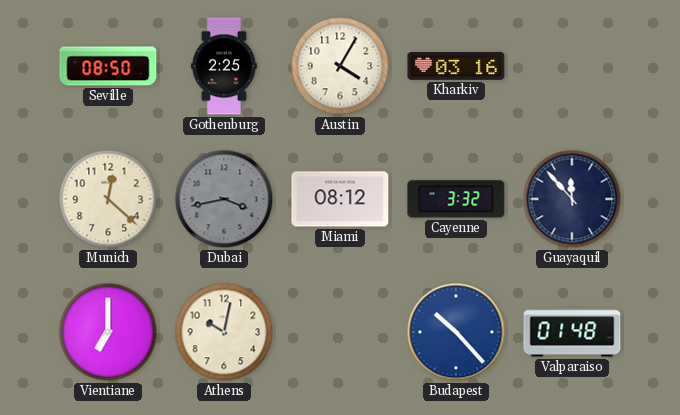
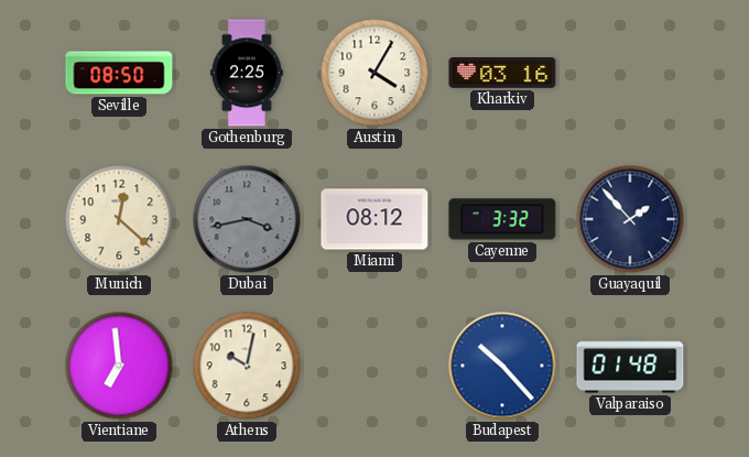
Guayaquil: 11:53 -> 1:53
Vientiane: 7:00 -> 6:59
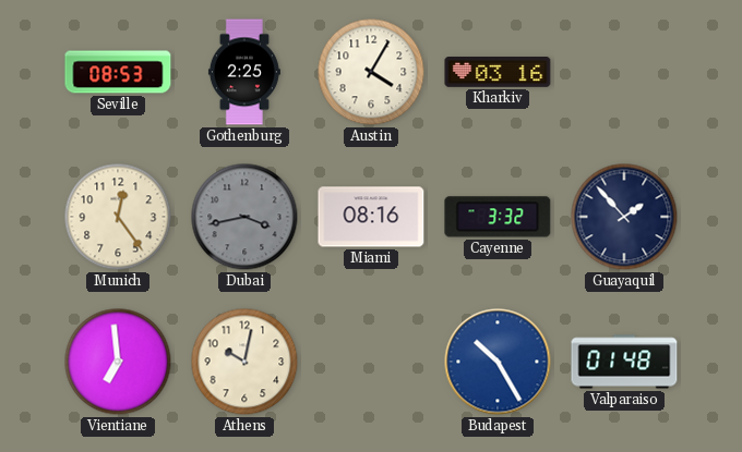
Seville: 08:50 -> 08:53
Munich: 12:22 -> 12:24
Miami: 08:12 -> 08:16
Budapest: 10:23 -> 10:25
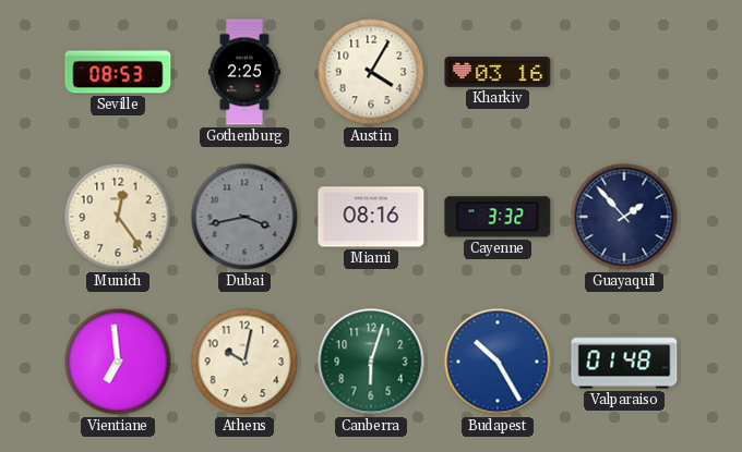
Canberra: none -> 6:03
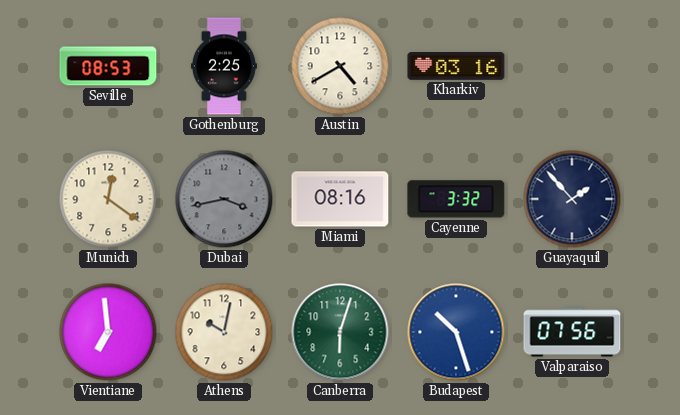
Austin: 4:05 -> 4:40
Munich: 12:24 -> 12:21
Budapest: 10:25 -> 10:27
Valparaiso: 01:48 -> 07:56
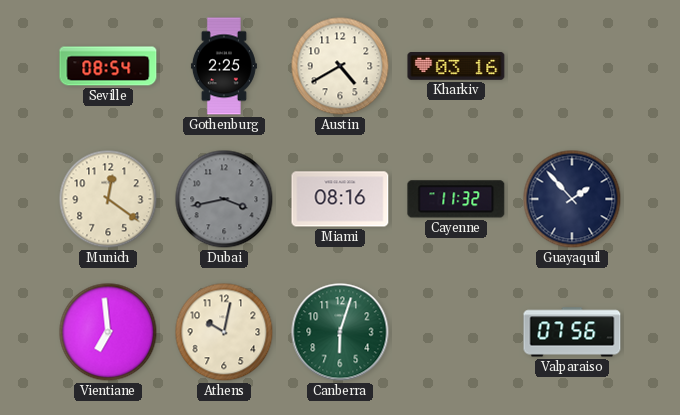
Seville: 08:53 -> 08:54
Cayenne: 3:32 -> 11:32
Budapest: 10:27 -> none
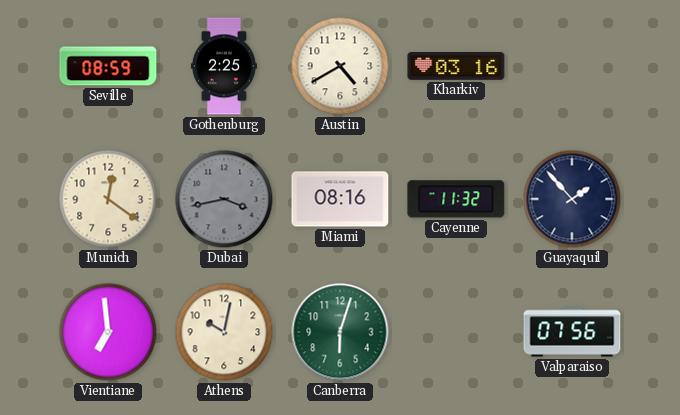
Seville: 08:54 -> 08:59
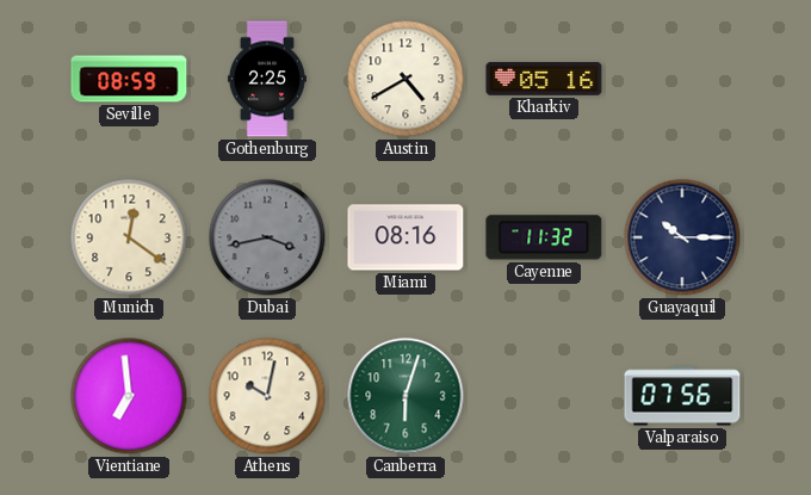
Kharkiv: 03:16 -> 05:16
Guayaquil: 1:53 -> 10:15
